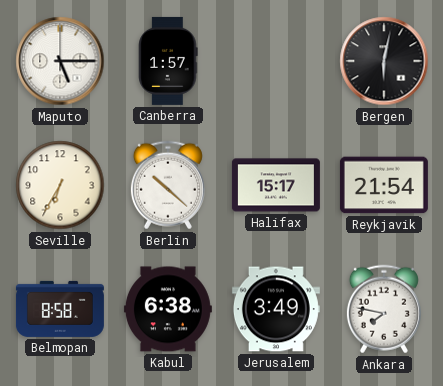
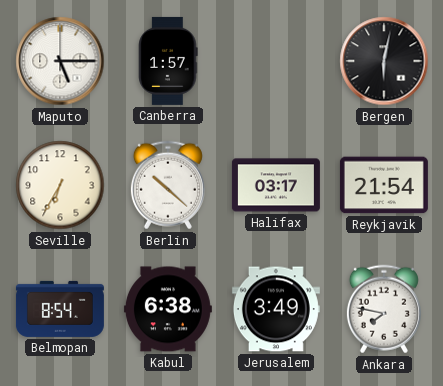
Halifax: 15:17 -> 03:17
Belmopan: 8:58 -> 8:54
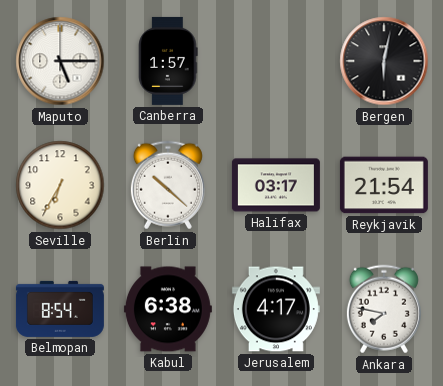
Jerusalem: 3:49 -> 4:17
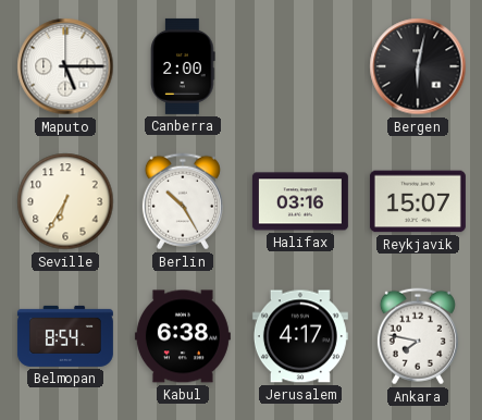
Canberra: 1:57 -> 2:00
Berlin: 10:22 -> 10:25
Halifax: 03:17 -> 03:16
Reykjavik: 21:54 -> 15:07
